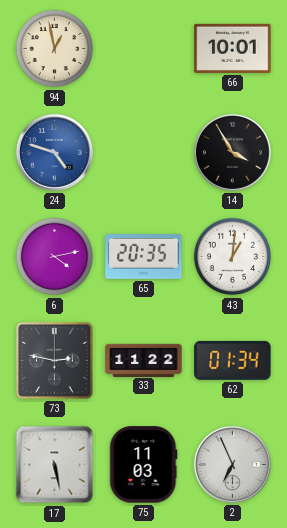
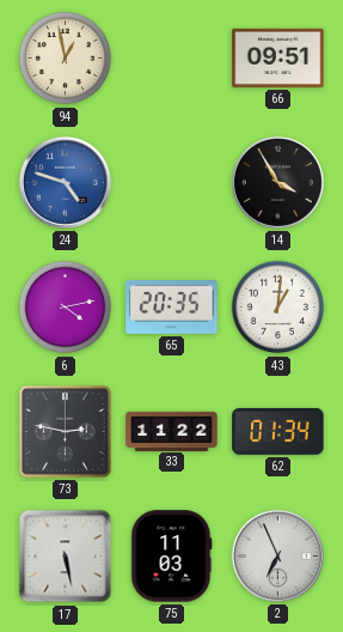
66: 10:01 -> 09:51
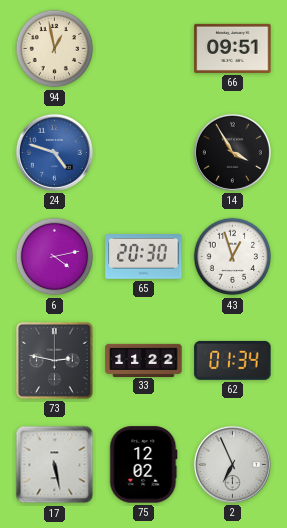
65: 20:35 -> 20:30
43: 1:01 -> 12:57
75: 11:03 -> 12:02
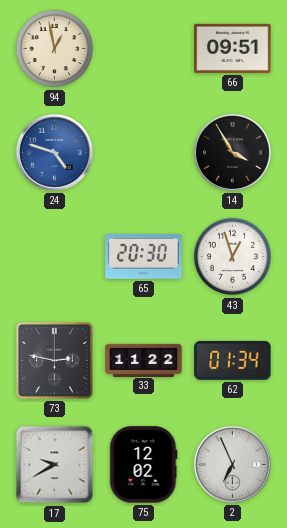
6: 4:13 -> none
17: 5:28 -> 9:40
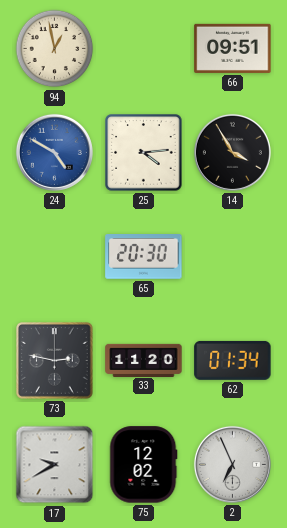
24: 4:48 -> 4:50
25: none -> 4:14
43: 12:57 -> none
33: 11:22 -> 11:20
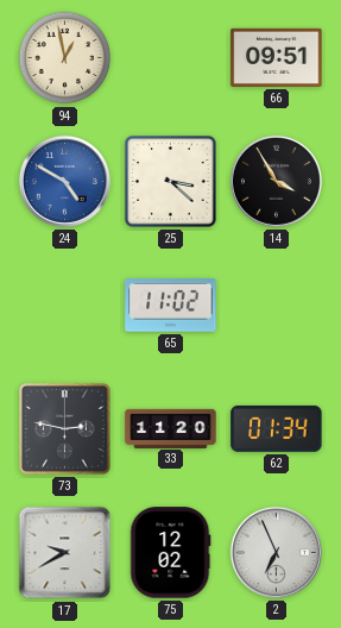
25: 4:14 -> 3:22
65: 20:30 -> 11:02
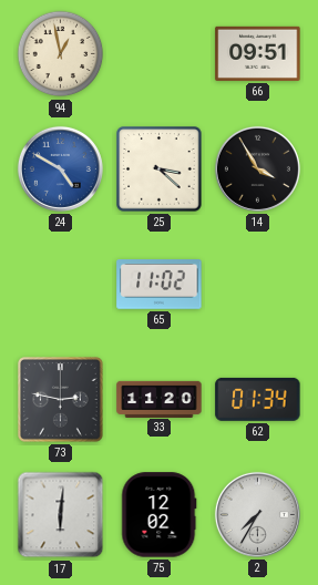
17: 9:40 -> 6:01
2: 6:56 -> 7:35
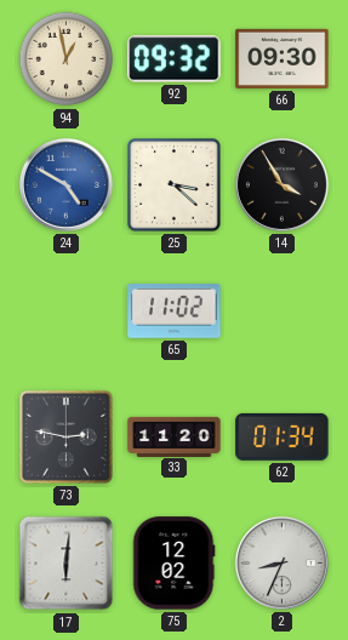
92: none -> 09:32
66: 09:51 -> 09:30
2: 7:35 -> 8:34
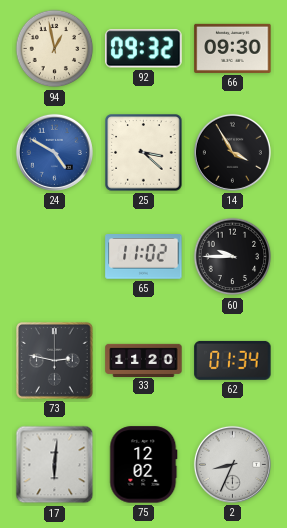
60: none -> 9:45
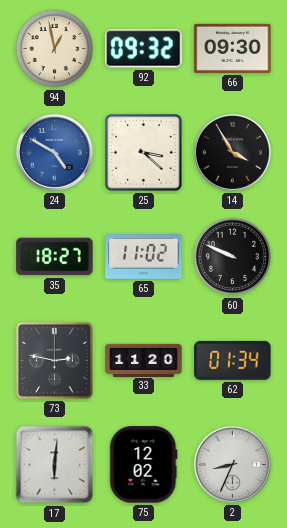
35: none -> 18:27
60: 9:45 -> 9:49
